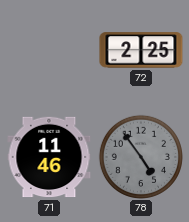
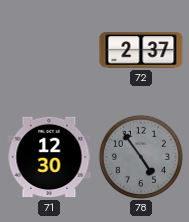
72: 2:25 -> 2:37
71: 11:46 -> 12:30
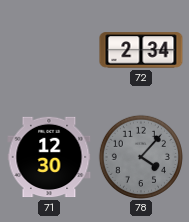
72: 2:37 -> 2:34
78: 4:54 -> 4:07
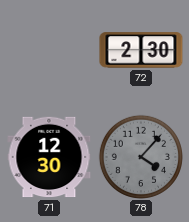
72: 2:34 -> 2:30
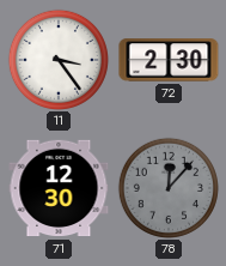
11: none -> 3:24
78: 4:07 -> 12:07
